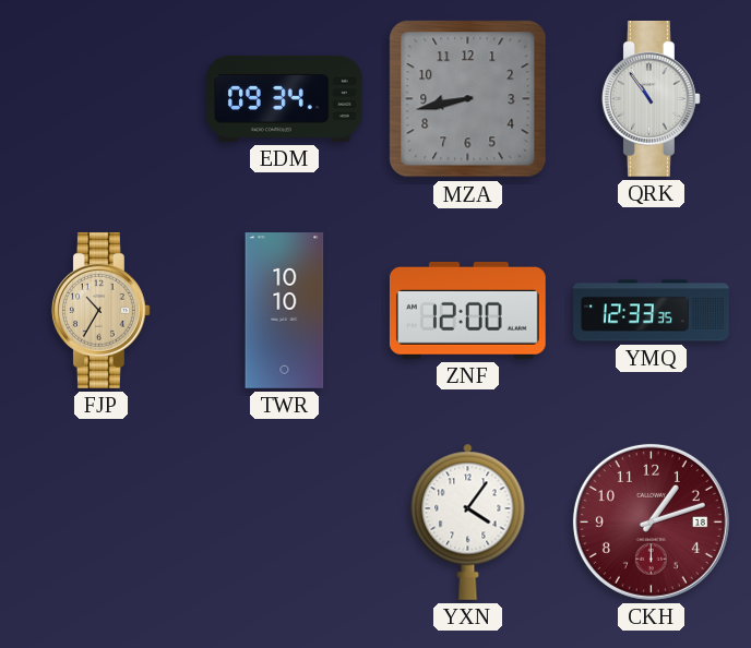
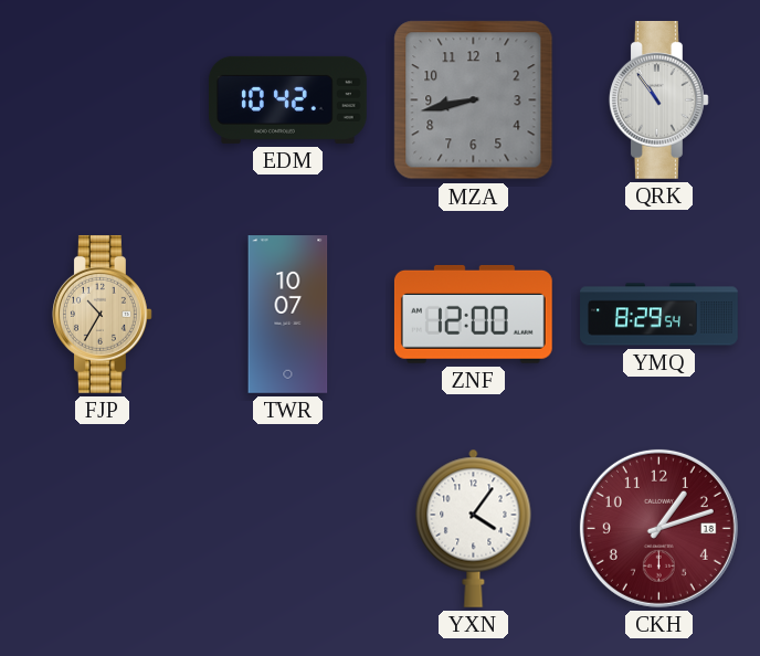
EDM: 09:34 -> 10:42
TWR: 10:10 -> 10:07
YMQ: 12:33 -> 8:29
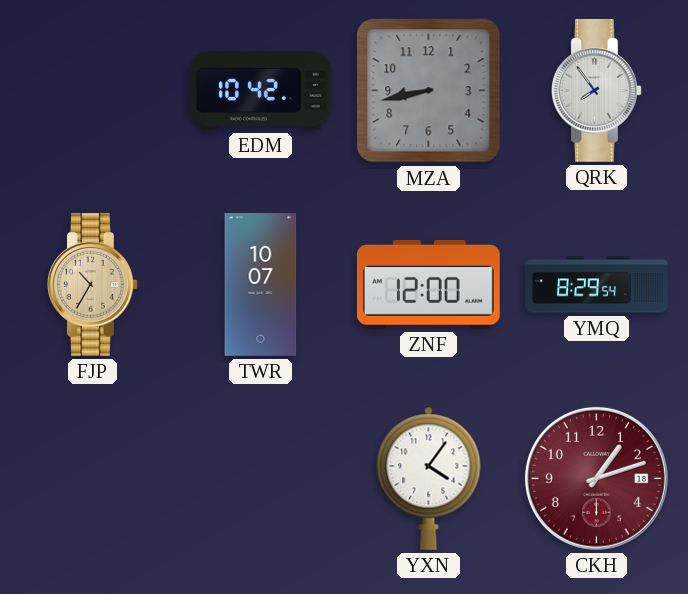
QRK: 10:54 -> 7:54
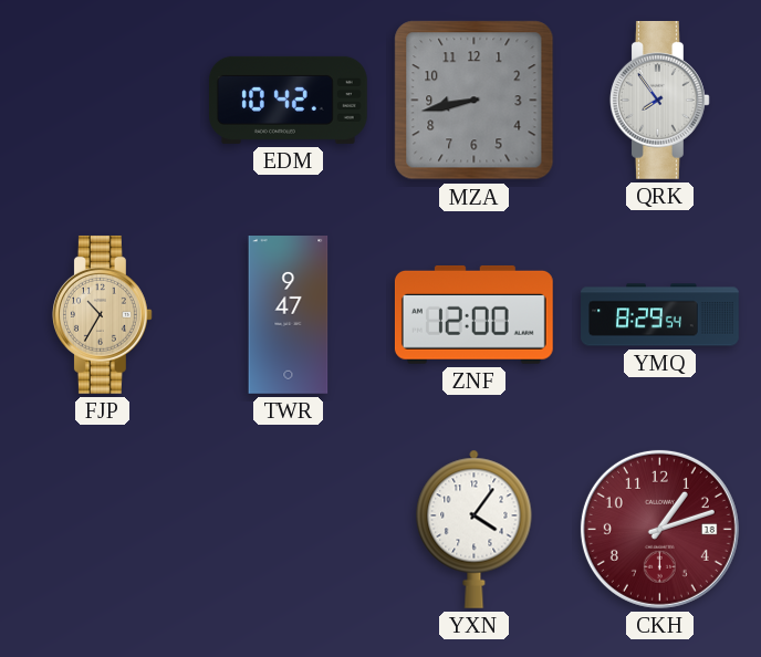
TWR: 10:07 -> 9:47
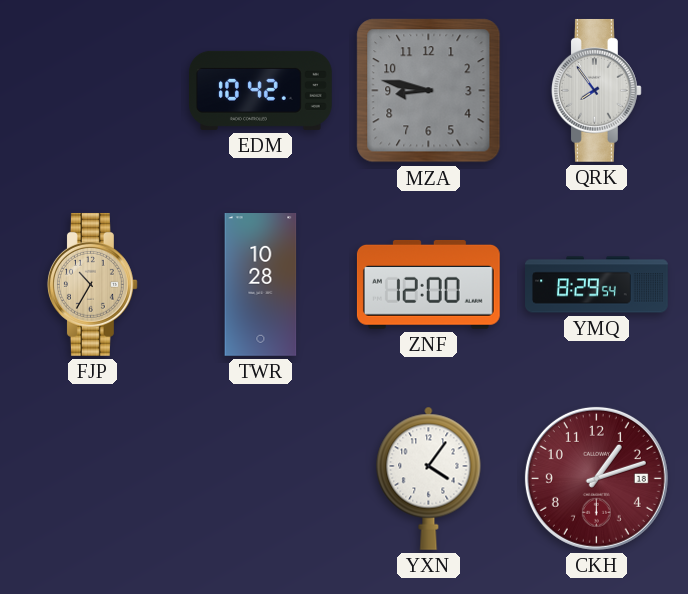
MZA: 8:43 -> 8:47
TWR: 9:47 -> 10:28
